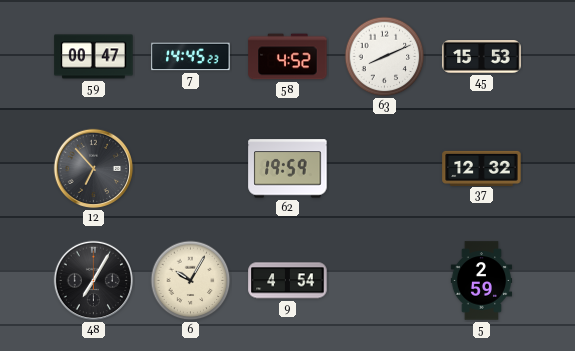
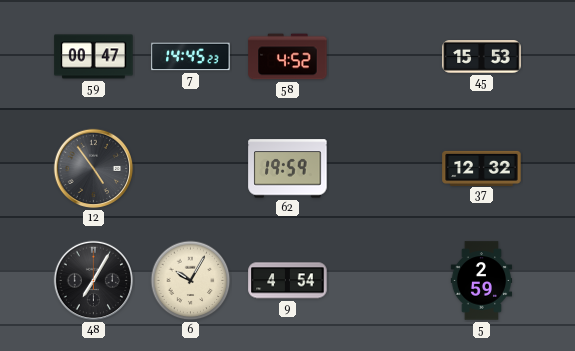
63: 8:11 -> none
12: 6:53 -> 4:54
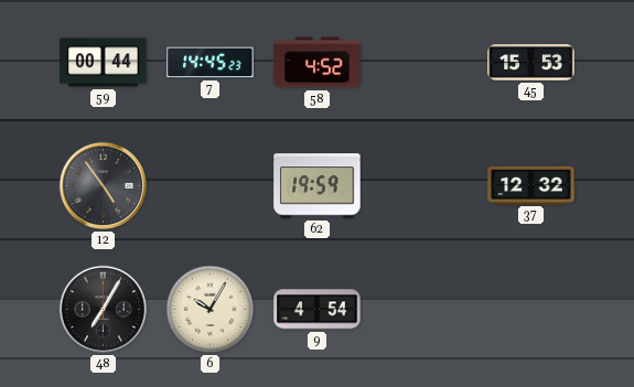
59: 00:47 -> 00:44
5: 2:59 -> none
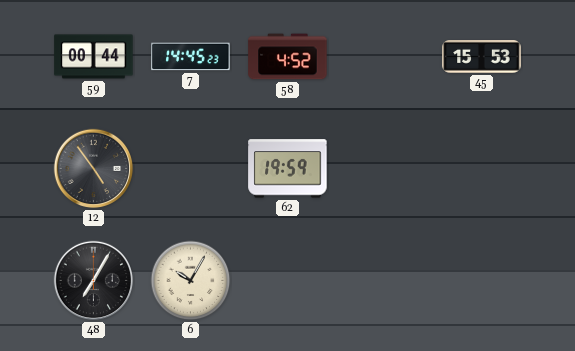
37: 12:32 -> none
9: 4:54 -> none
